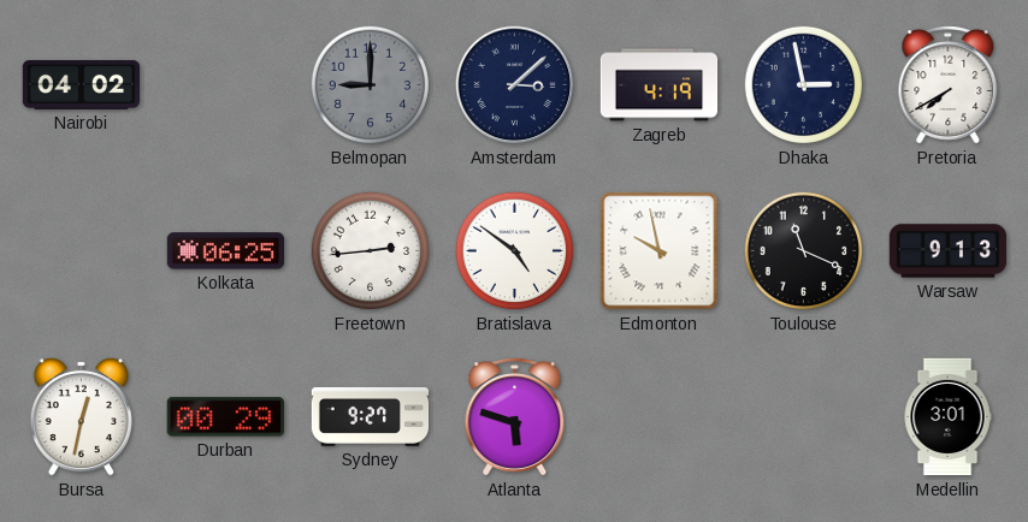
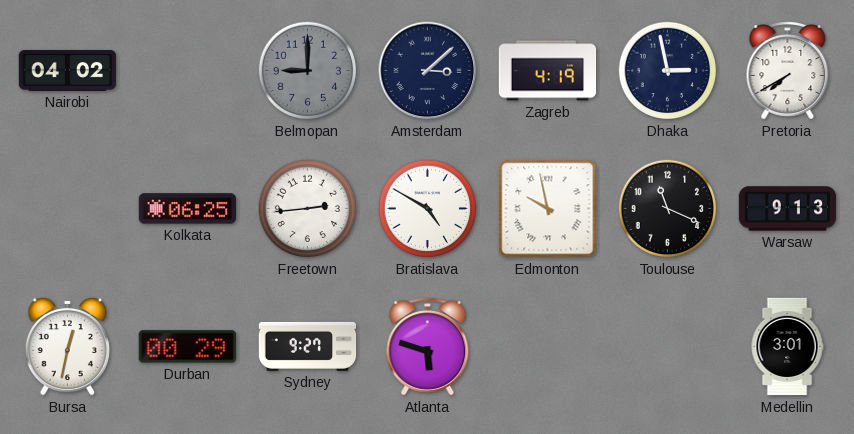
Bratislava: 4:51 -> 4:50
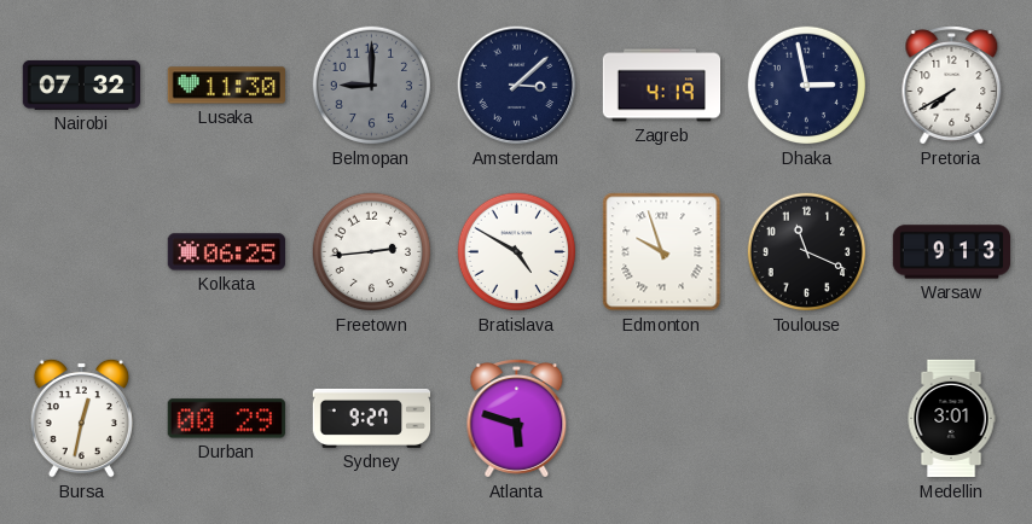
Nairobi: 04:02 -> 07:32
Lusaka: none -> 11:30
Edmonton: 9:58 -> 9:57
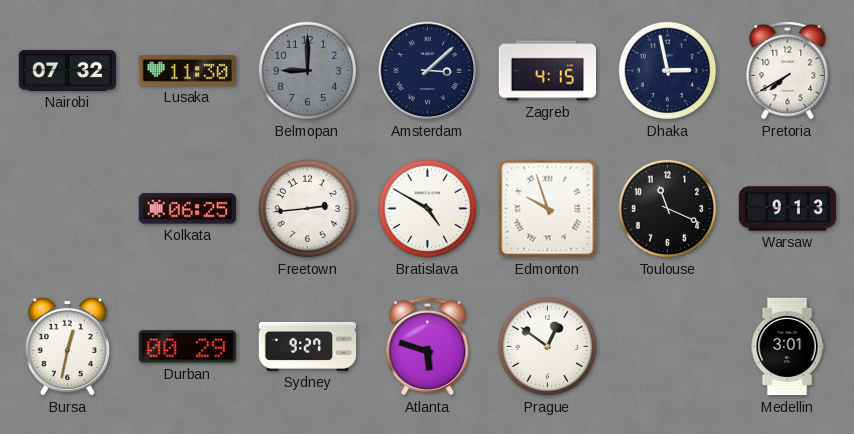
Zagreb: 4:19 -> 4:15
Prague: none -> 12:51
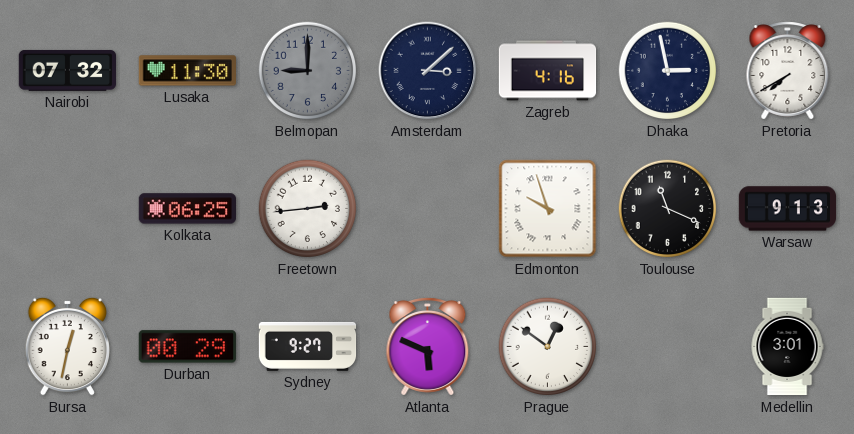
Zagreb: 4:15 -> 4:16
Bratislava: 4:50 -> none
Atlanta: 5:48 -> 5:49
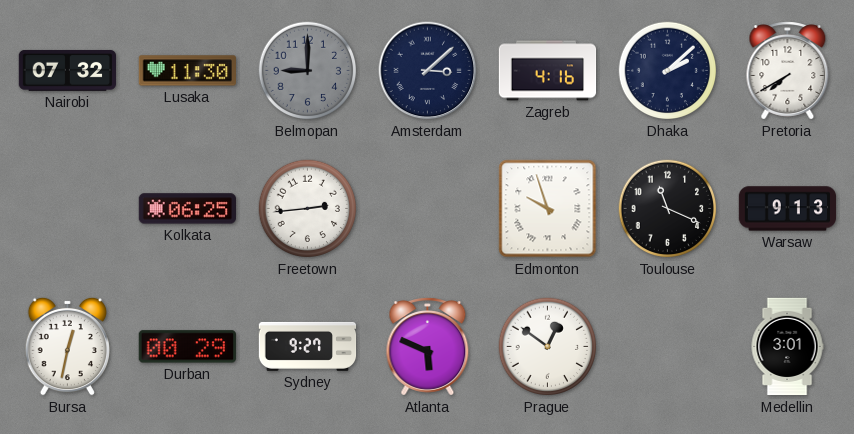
Dhaka: 2:58 -> 2:08
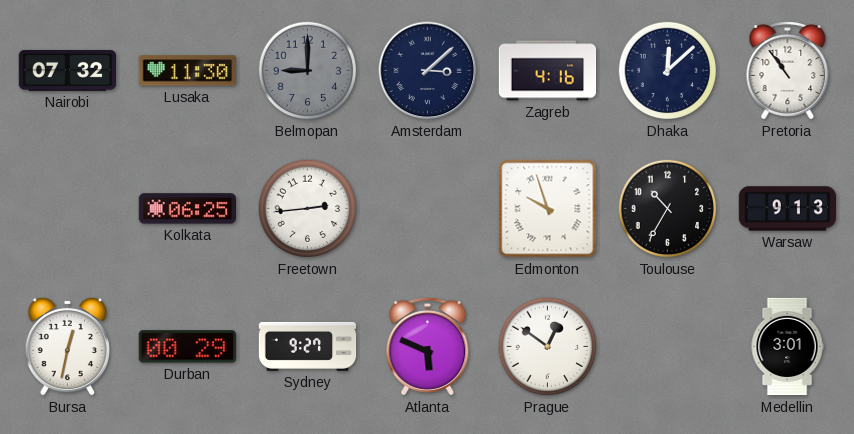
Dhaka: 2:08 -> 12:08
Pretoria: 7:40 -> 10:54
Toulouse: 11:19 -> 10:35
